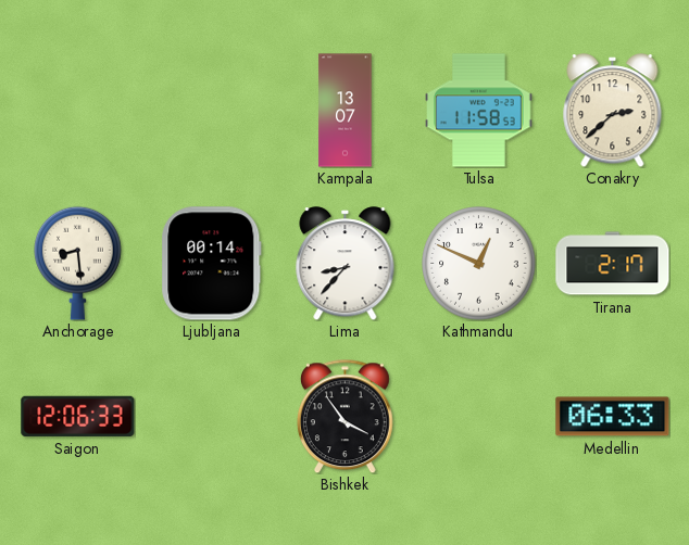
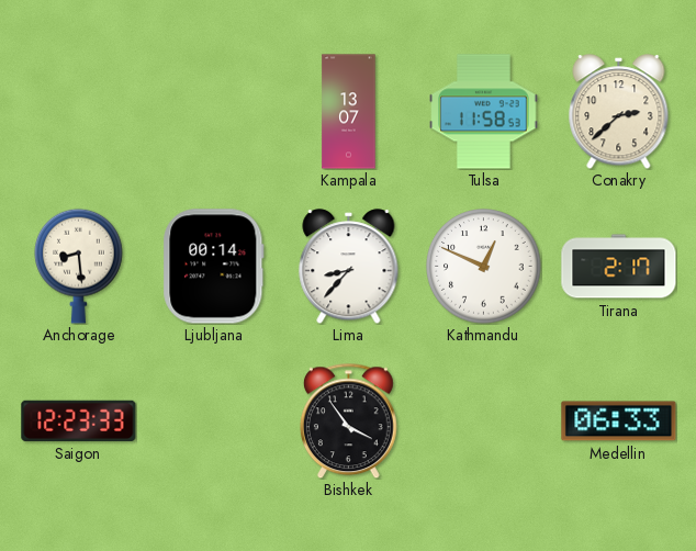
Saigon: 12:06 -> 12:23
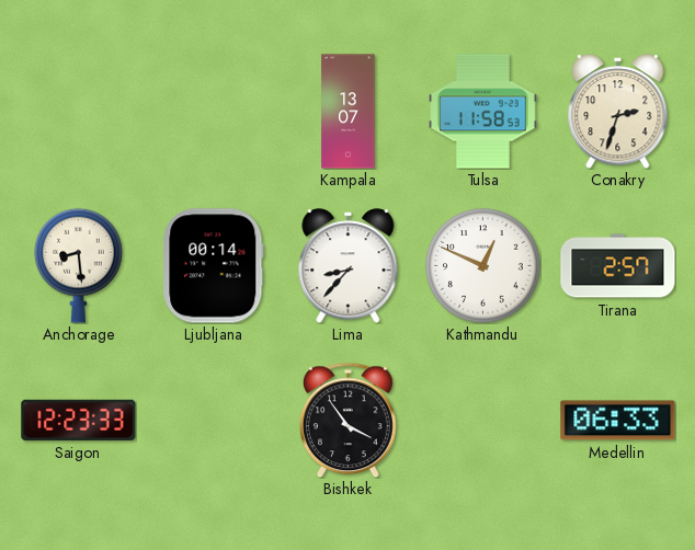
Conakry: 2:38 -> 2:33
Tirana: 2:17 -> 2:57
